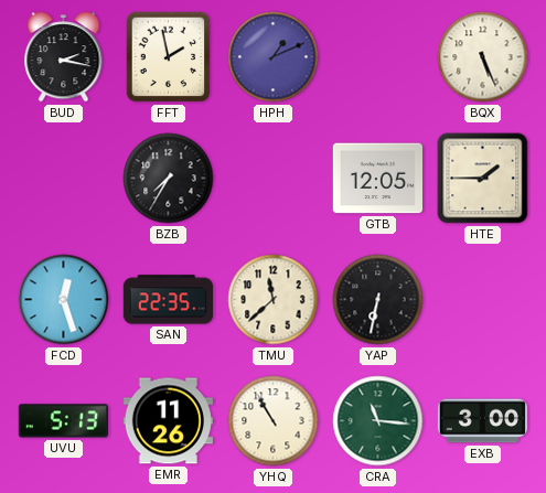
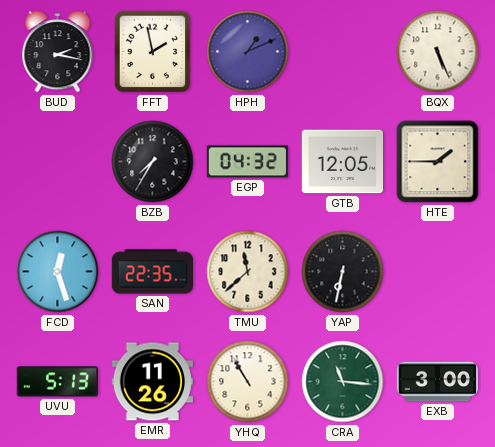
EGP: none -> 04:32
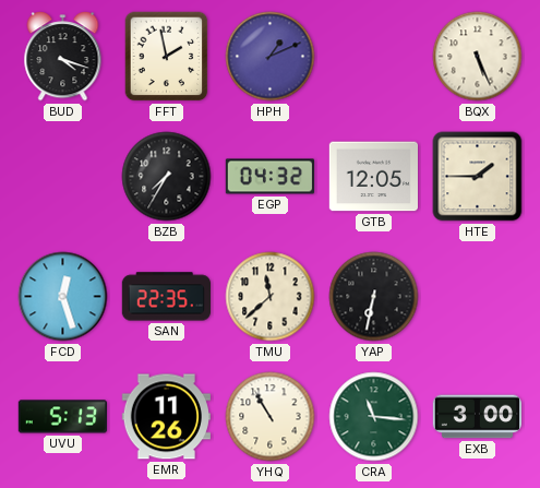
BUD: 2:17 -> 4:18
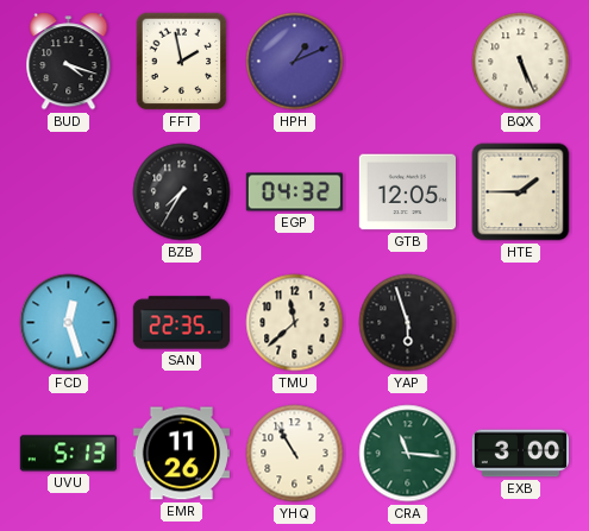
YAP: 6:32 -> 5:57
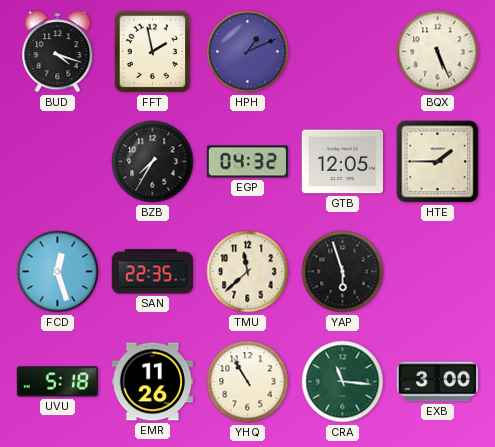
UVU: 5:13 -> 5:18
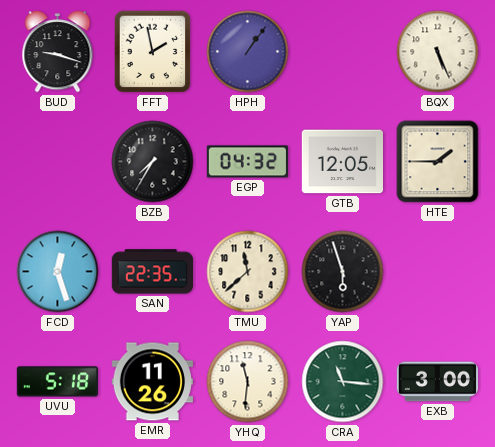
BUD: 4:18 -> 9:18
HPH: 1:11 -> 1:06
YHQ: 10:55 -> 11:31
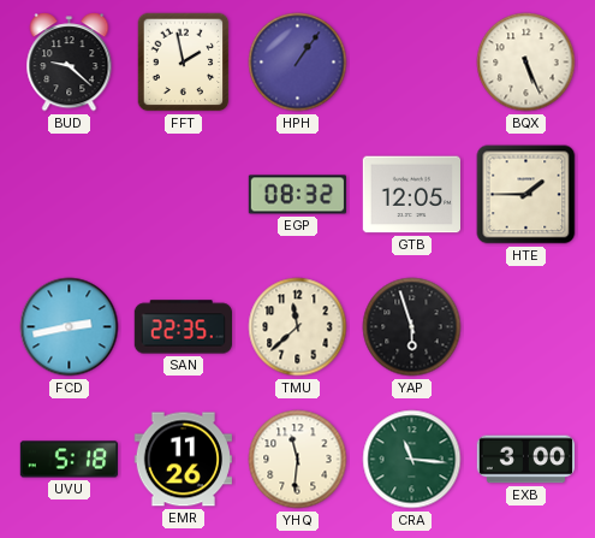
BUD: 9:18 -> 9:22
BZB: 7:35 -> none
EGP: 04:32 -> 08:32
FCD: 12:27 -> 2:43
